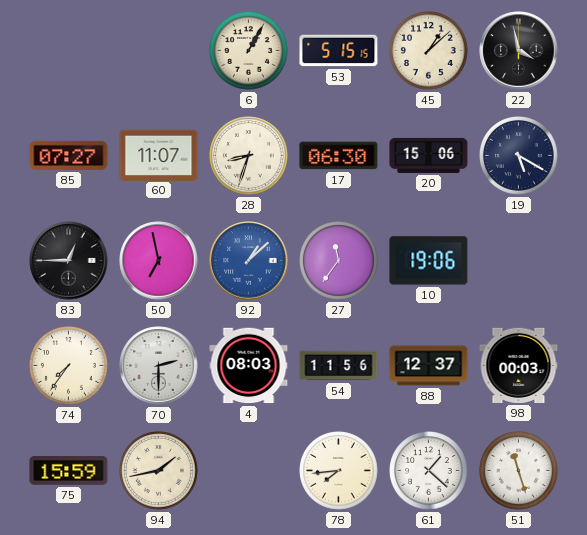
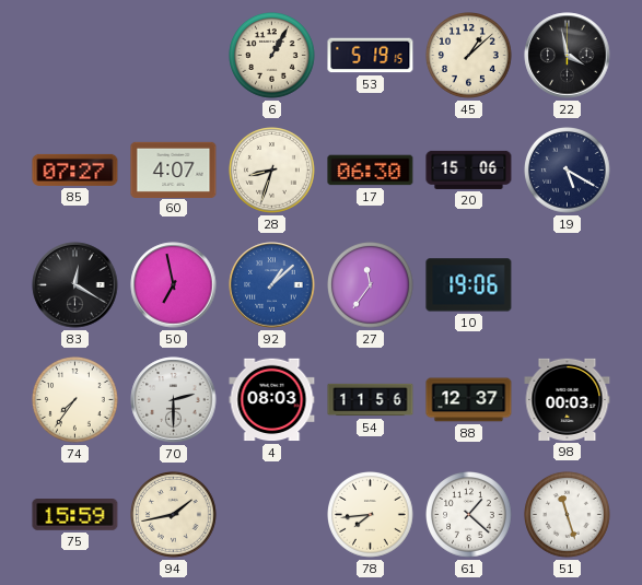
53: 5:15 -> 5:19
60: 11:07 -> 4:07
83: 12:45 -> 12:20
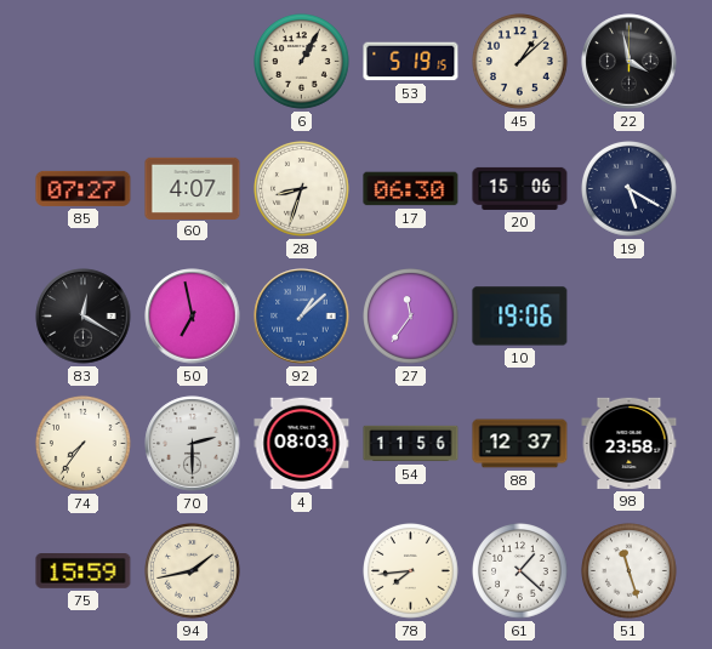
98: 00:03 -> 23:58
